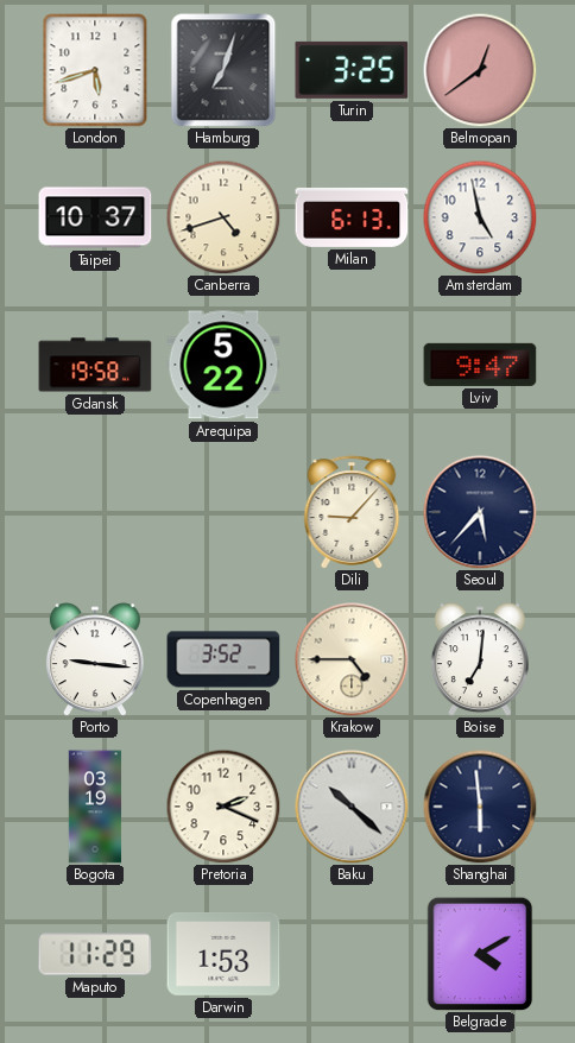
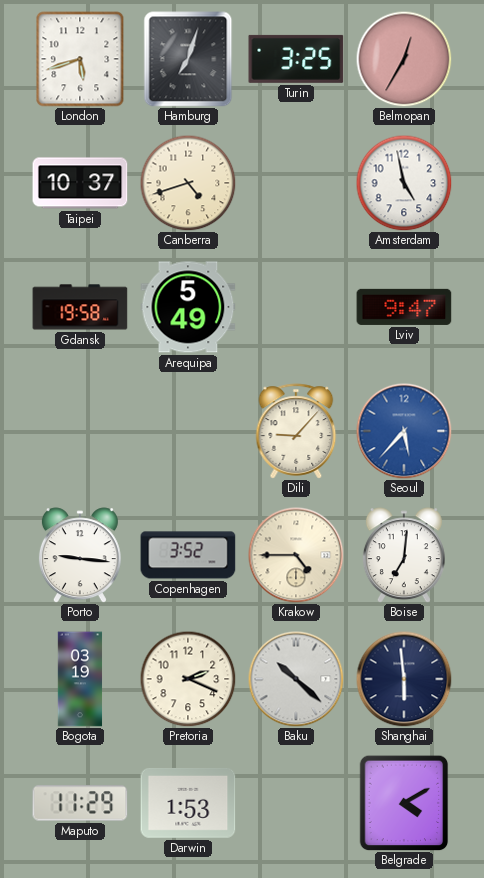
Belmopan: 12:39 -> 12:35
Milan: 6:13 -> none
Arequipa: 5:22 -> 5:49
Seoul dial: navy -> blue
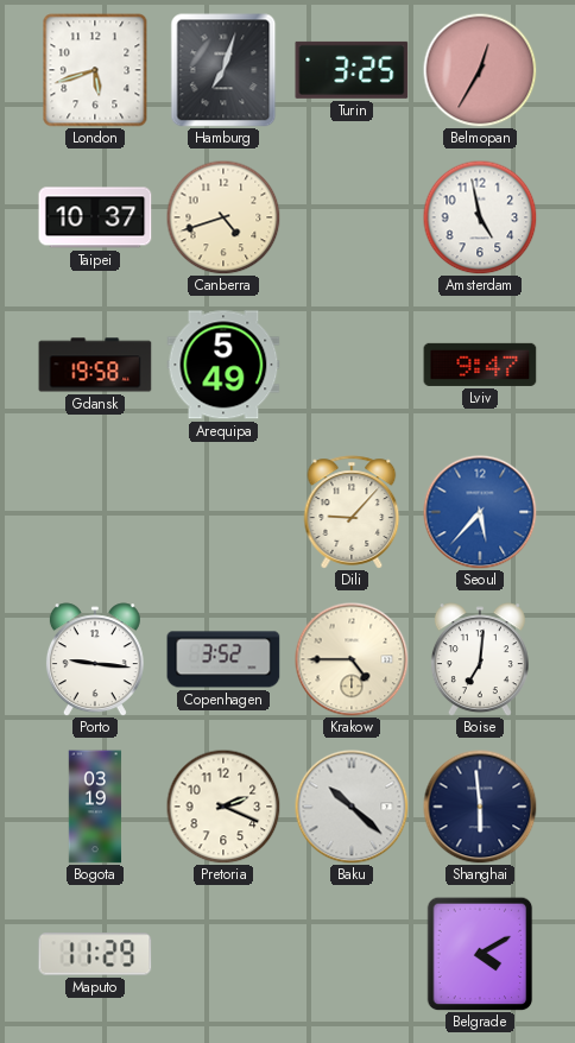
Darwin: 1:53 -> none
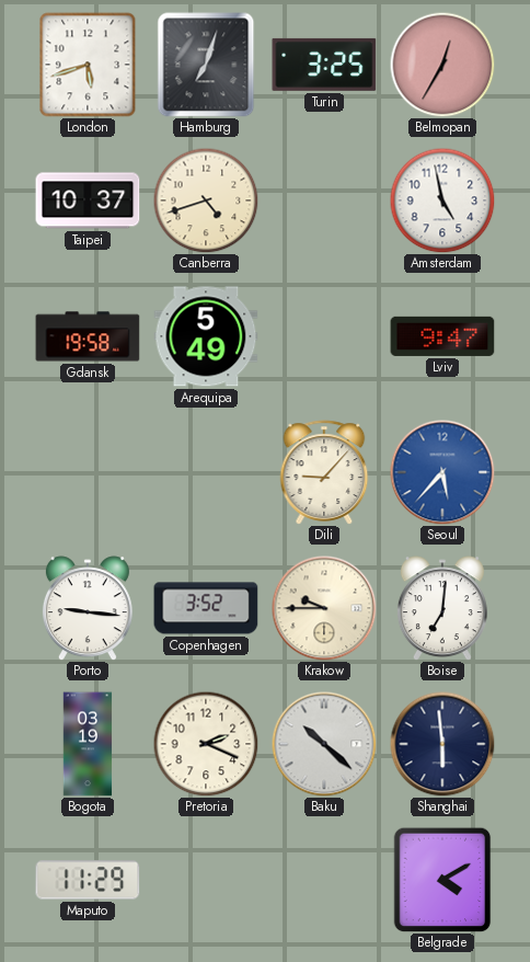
Krakow: 4:45 -> 9:45
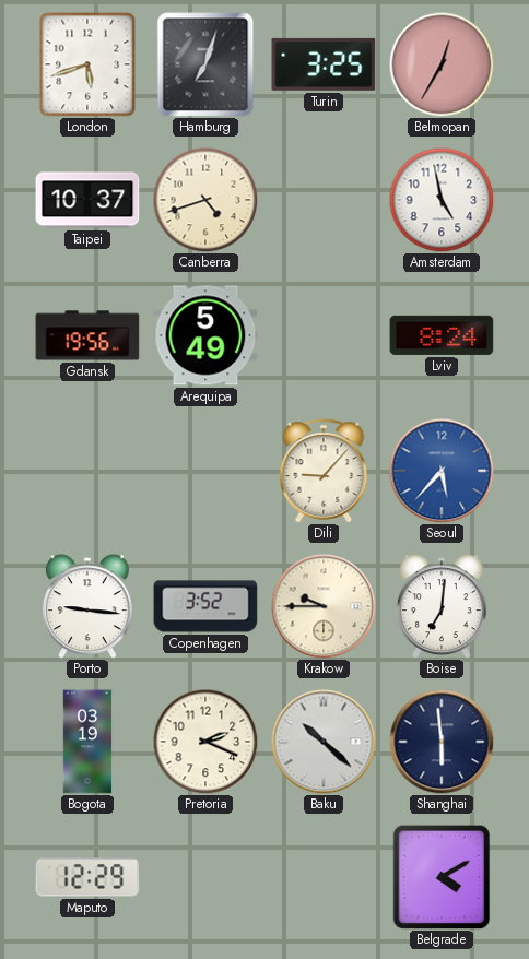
Gdansk: 19:58 -> 19:56
Lviv: 9:47 -> 8:24
Maputo: 11:29 -> 12:29
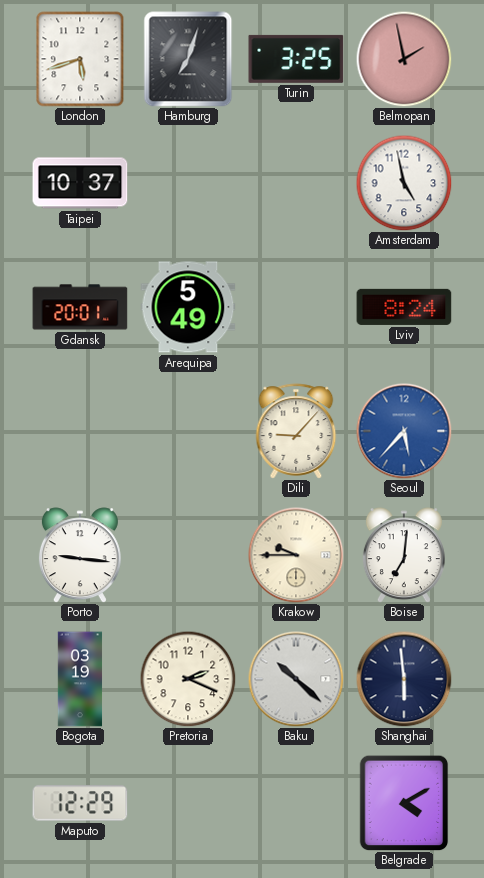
Belmopan: 12:35 -> 1:58
Canberra: 4:42 -> none
Gdansk: 19:56 -> 20:01
Copenhagen: 3:52 -> none
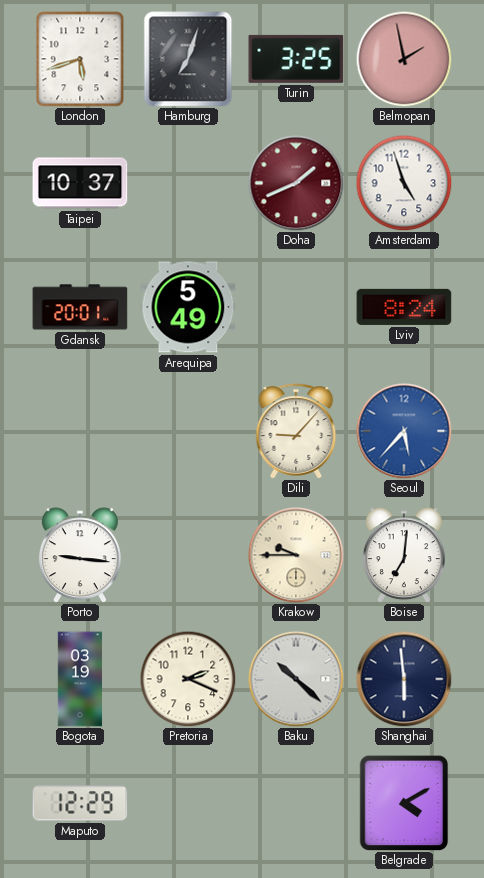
Doha: none -> 1:41
Amsterdam: 4:58 -> 4:57
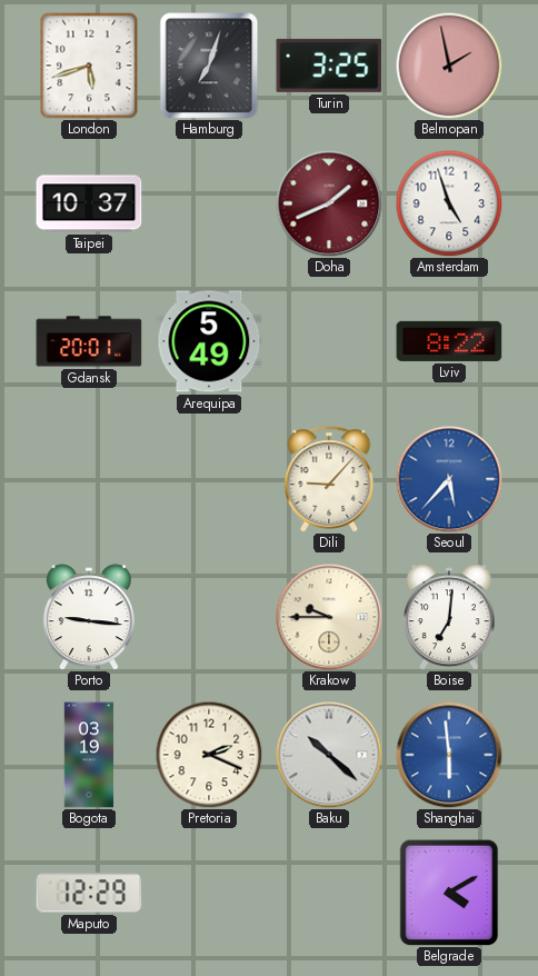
Lviv: 8:24 -> 8:22
Shanghai dial: navy -> blue
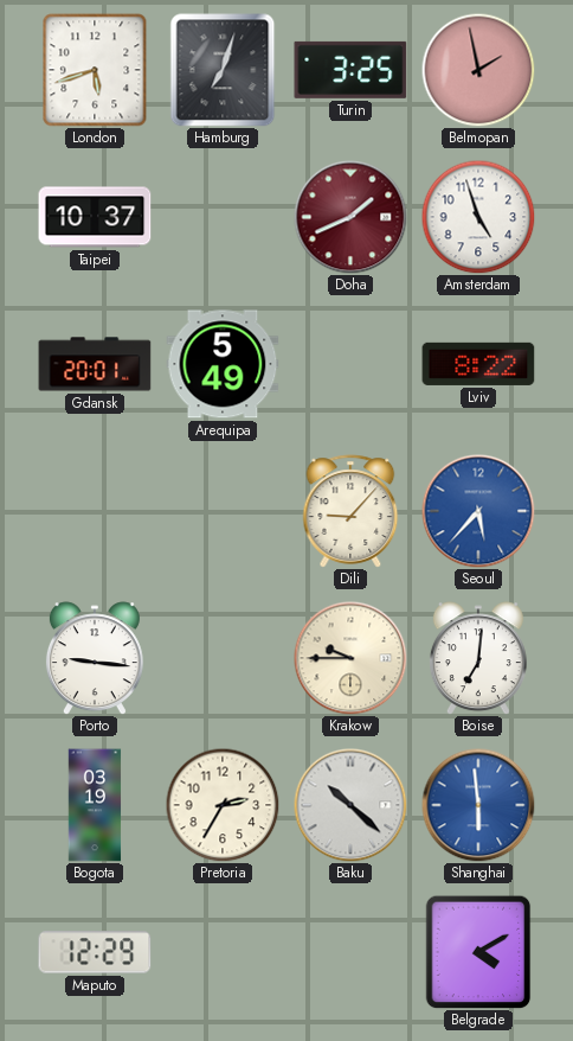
Pretoria: 2:19 -> 2:35
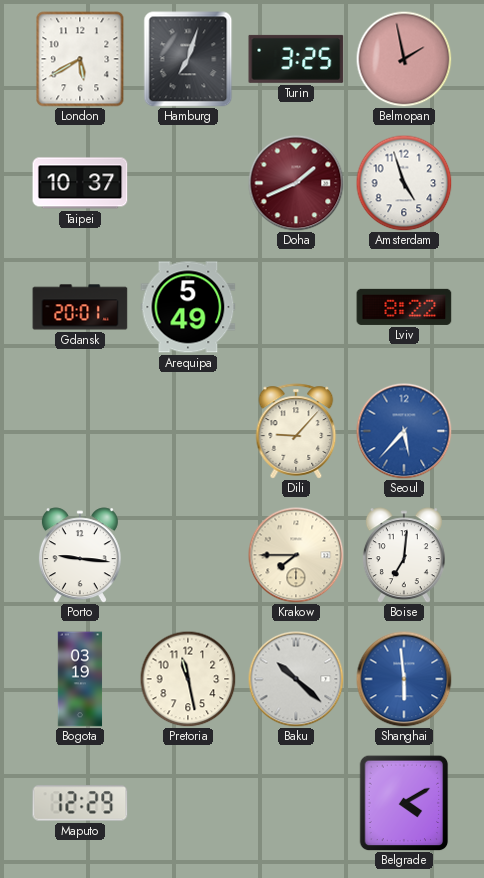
London: 5:42 -> 5:40
Krakow: 9:45 -> 7:45
Pretoria: 2:35 -> 11:28
